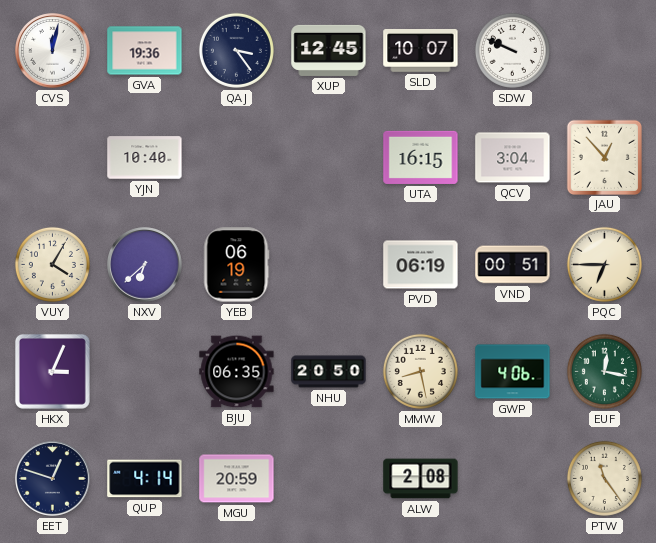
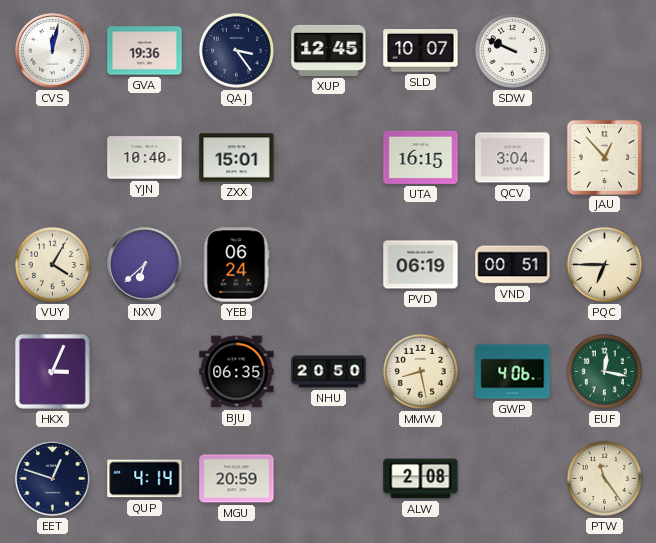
ZXX: none -> 15:01
YEB: 06:19 -> 06:24
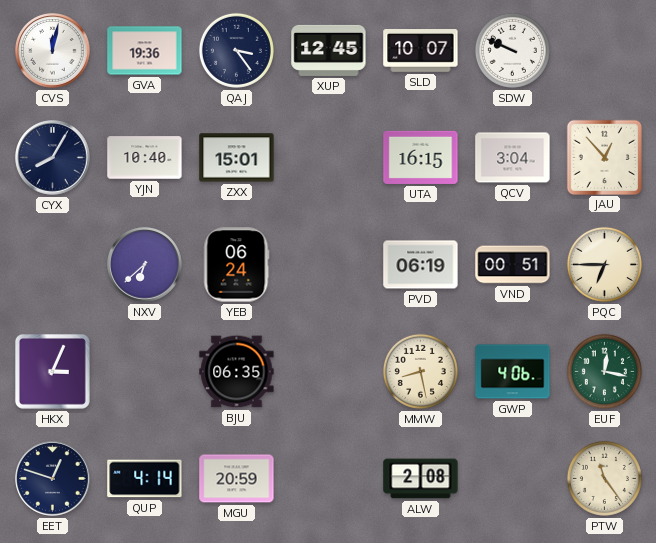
CYX: none -> 8:05
VUY: 4:05 -> none
NHU: 20:50 -> none
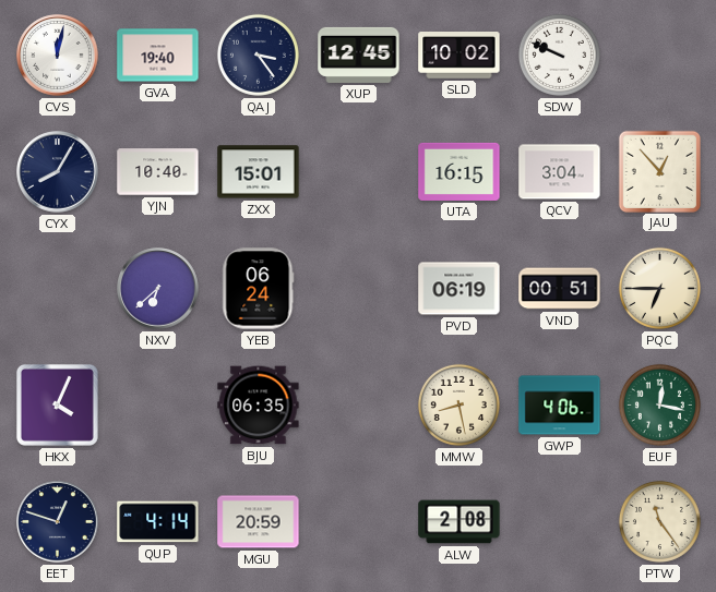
GVA: 19:36 -> 19:40
SLD: 10:07 -> 10:02
HKX: 3:04 -> 4:04
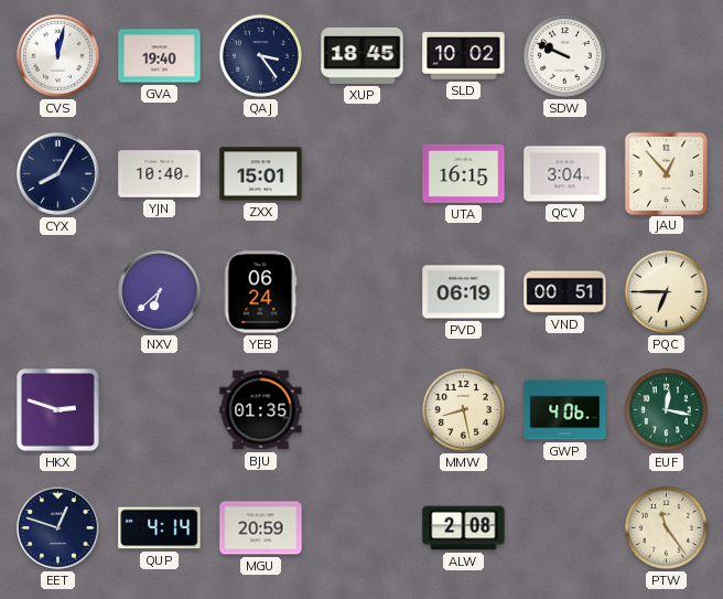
XUP: 12:45 -> 18:45
HKX: 4:04 -> 2:48
BJU: 06:35 -> 01:35
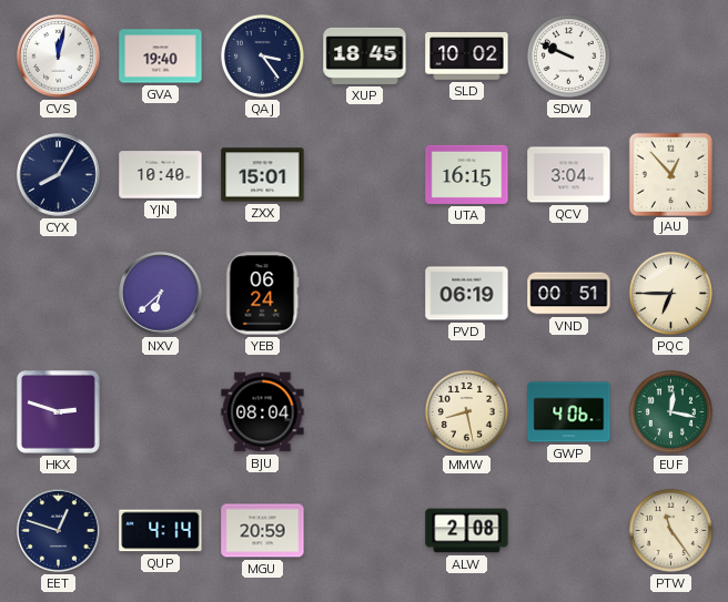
BJU: 01:35 -> 08:04
